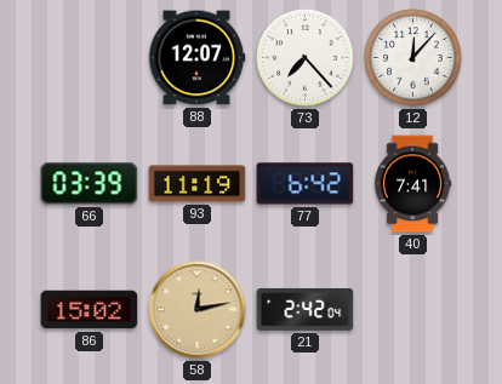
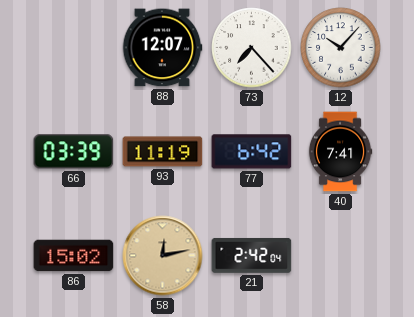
12: 12:07 -> 10:07
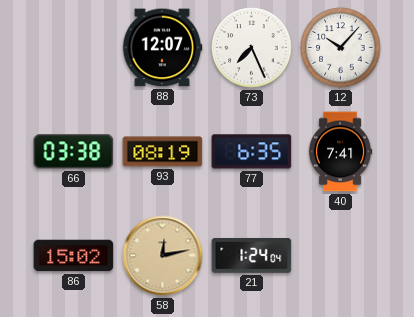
73: 7:23 -> 7:26
66: 03:39 -> 03:38
93: 11:19 -> 08:19
77: 6:42 -> 6:35
21: 2:42 -> 1:24
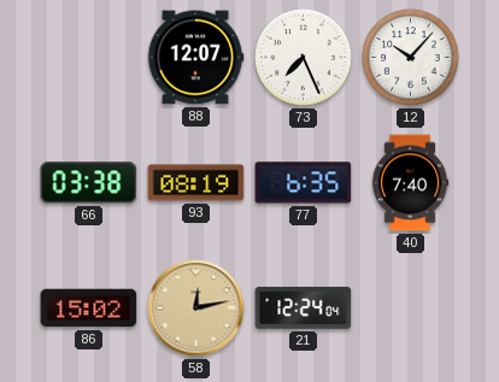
40: 7:41 -> 7:40
21: 1:24 -> 12:24
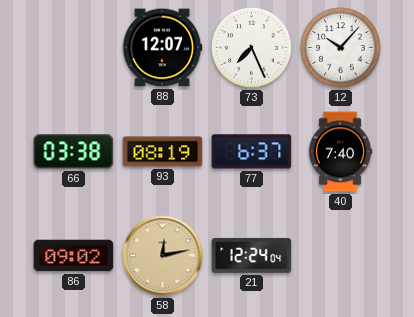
77: 6:35 -> 6:37
86: 15:02 -> 09:02
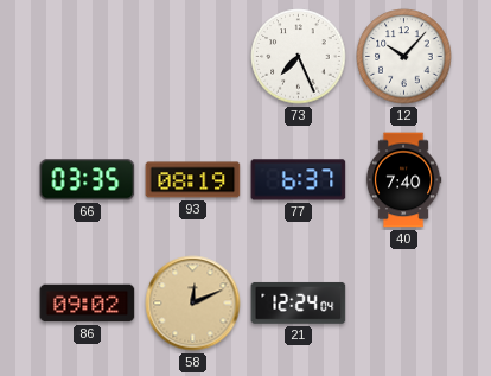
88: 12:07 -> none
66: 03:38 -> 03:35
58: 12:13 -> 12:11
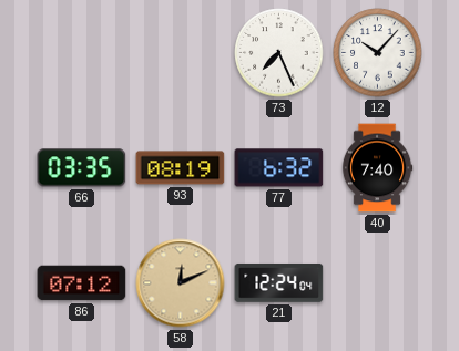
77: 6:37 -> 6:32
86: 09:02 -> 07:12
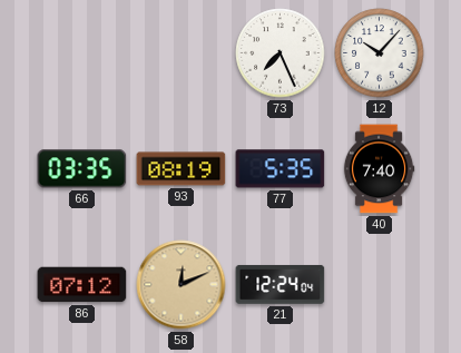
77: 6:32 -> 5:35
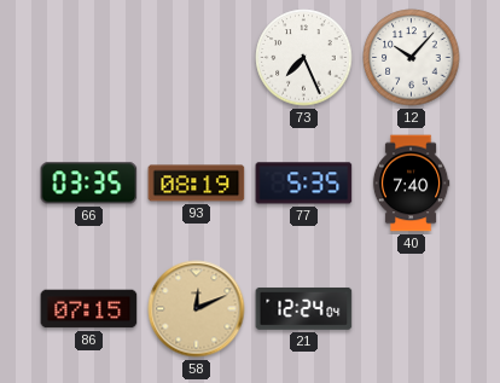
86: 07:12 -> 07:15
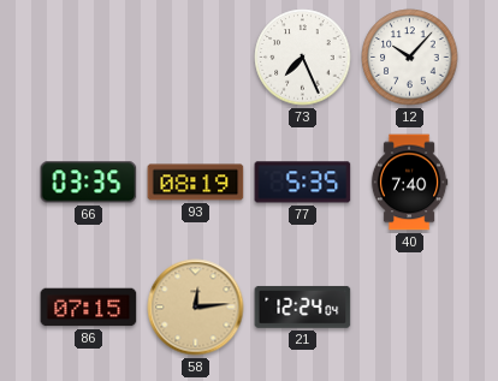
58: 12:11 -> 12:14
